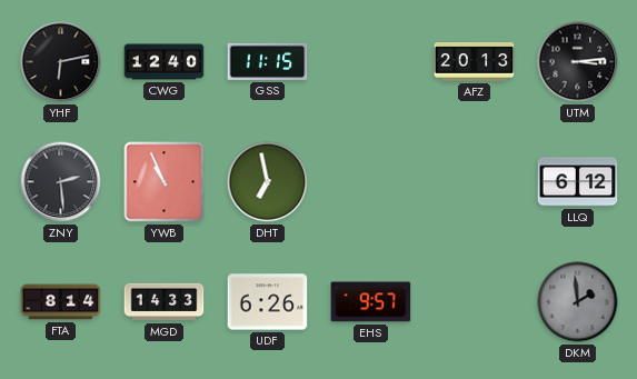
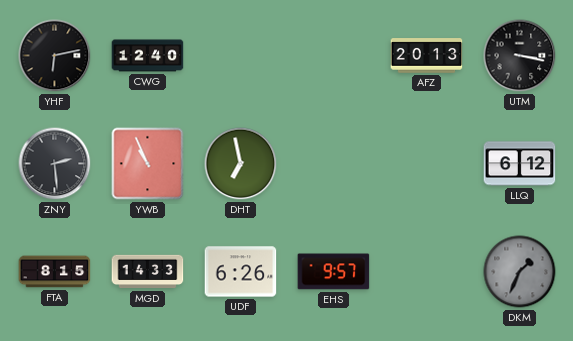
GSS: 11:15 -> none
UTM: 3:14 -> 3:17
FTA: 8:14 -> 8:15
DKM: 1:59 -> 1:34
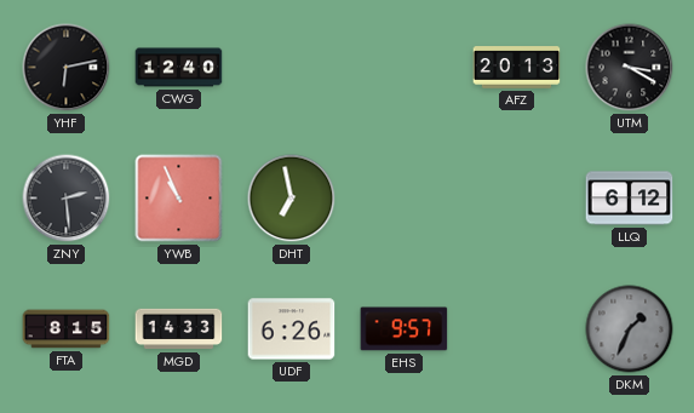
UTM: 3:17 -> 3:20
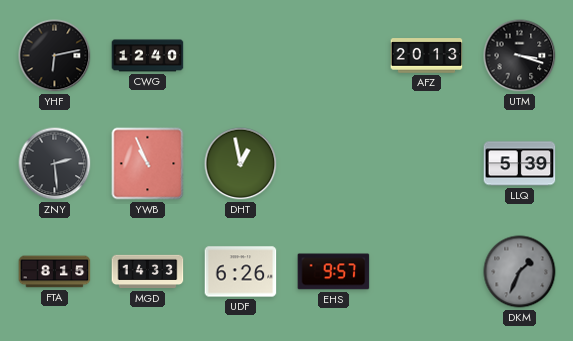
UTM: 3:20 -> 3:18
DHT: 6:58 -> 12:58
LLQ: 6:12 -> 5:39
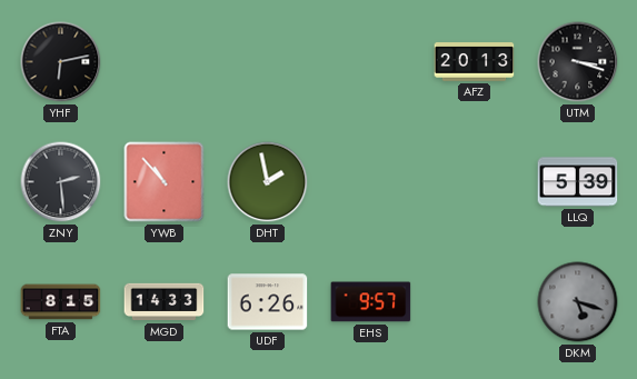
CWG: 12:40 -> none
YWB: 10:56 -> 10:53
DHT: 12:58 -> 1:58
DKM: 1:34 -> 5:18
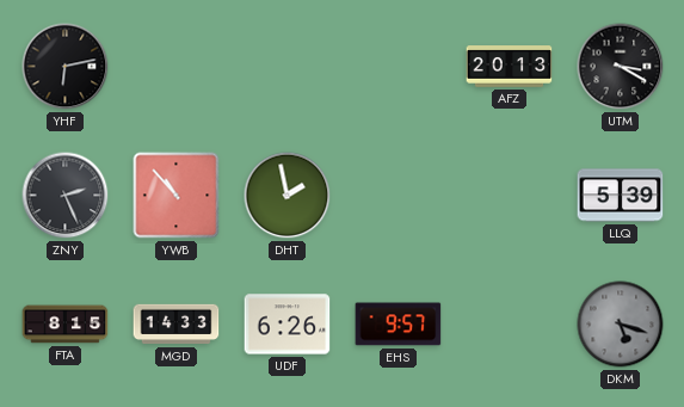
UTM: 3:18 -> 3:20
ZNY: 2:29 -> 2:26
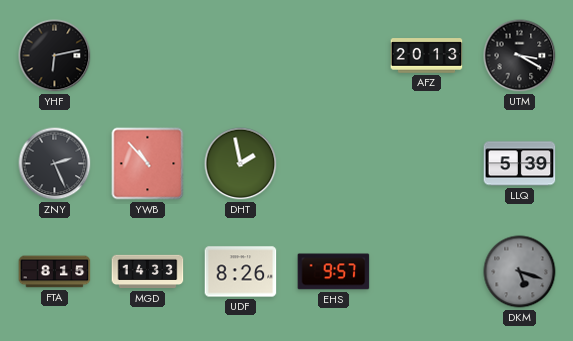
UDF: 6:26 -> 8:26
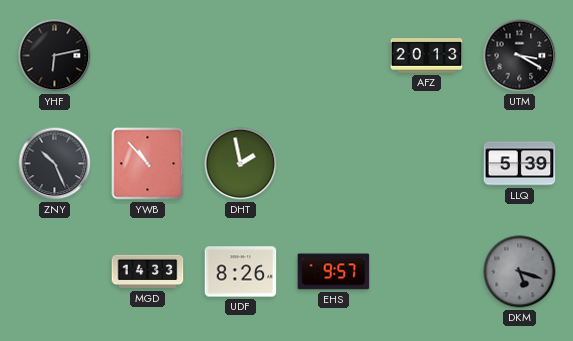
ZNY: 2:26 -> 10:26
FTA: 8:15 -> none
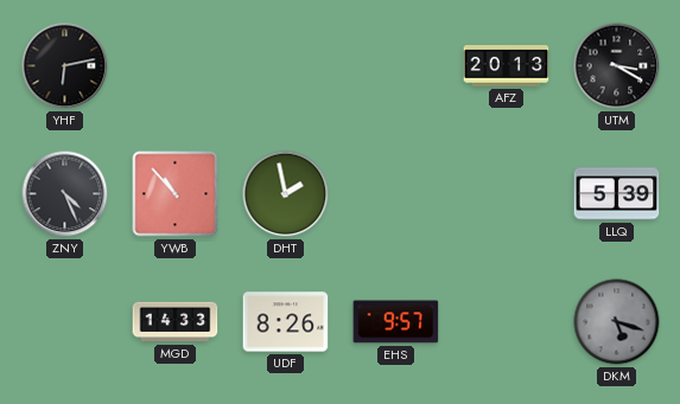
ZNY: 10:26 -> 4:26
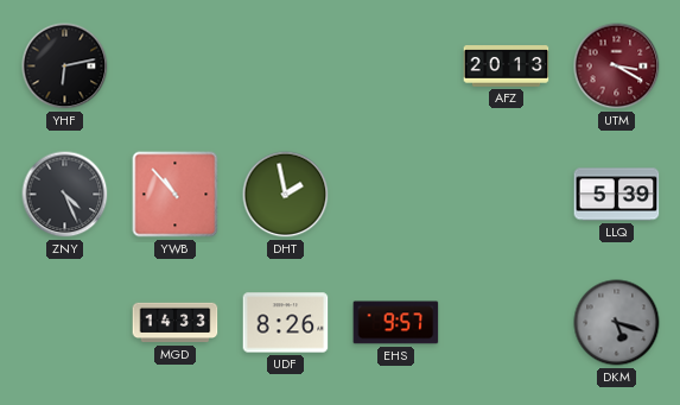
UTM dial: black -> burgundy
